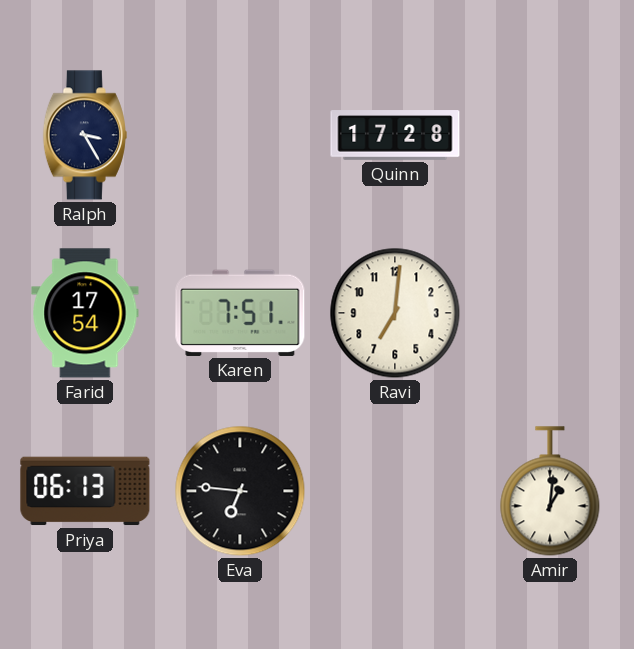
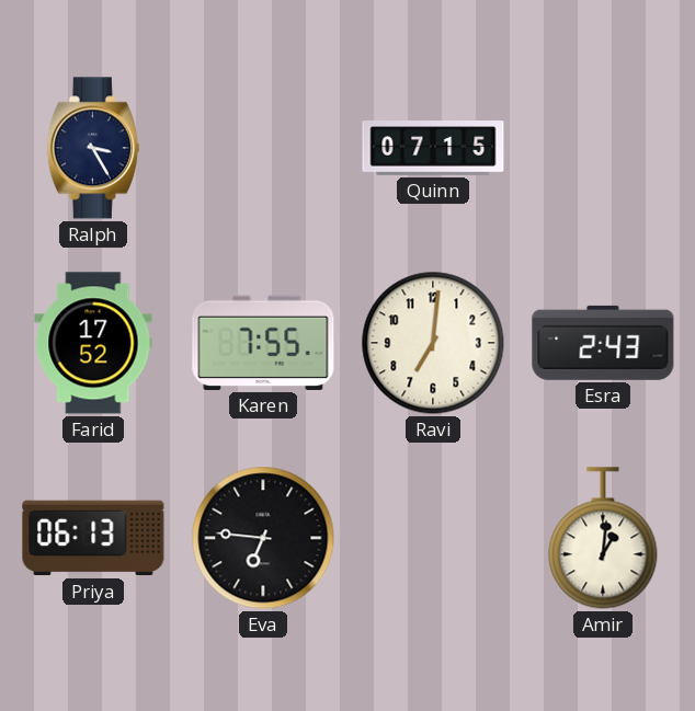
Quinn: 17:28 -> 07:15
Farid: 17:54 -> 17:52
Karen: 7:51 -> 7:55
Esra: none -> 2:43
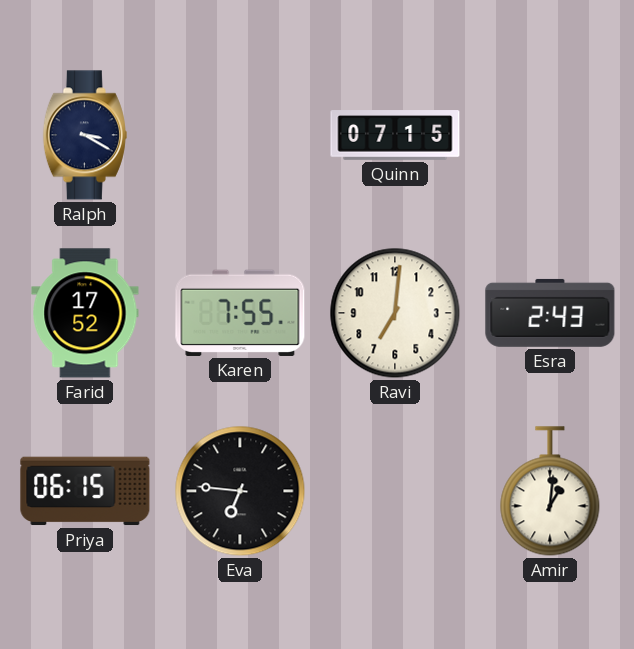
Ralph: 3:25 -> 3:20
Priya: 06:13 -> 06:15
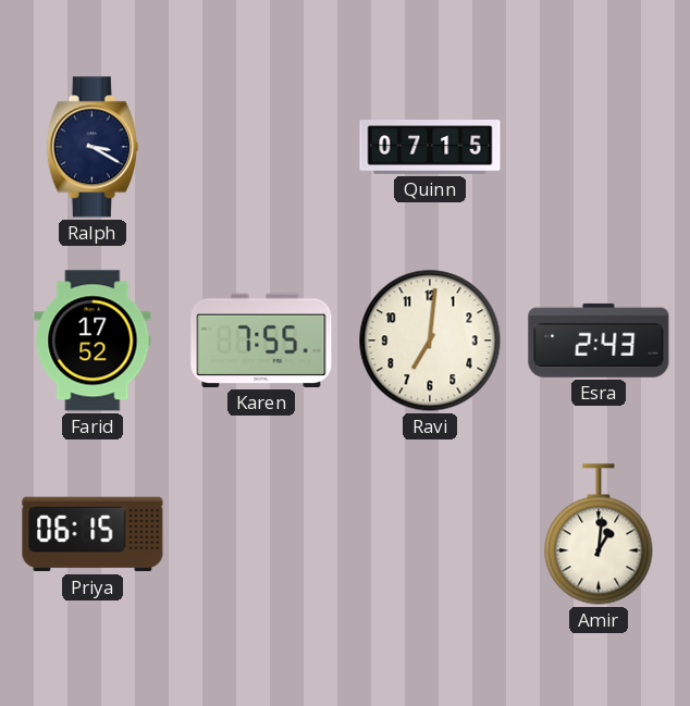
Eva: 6:46 -> none
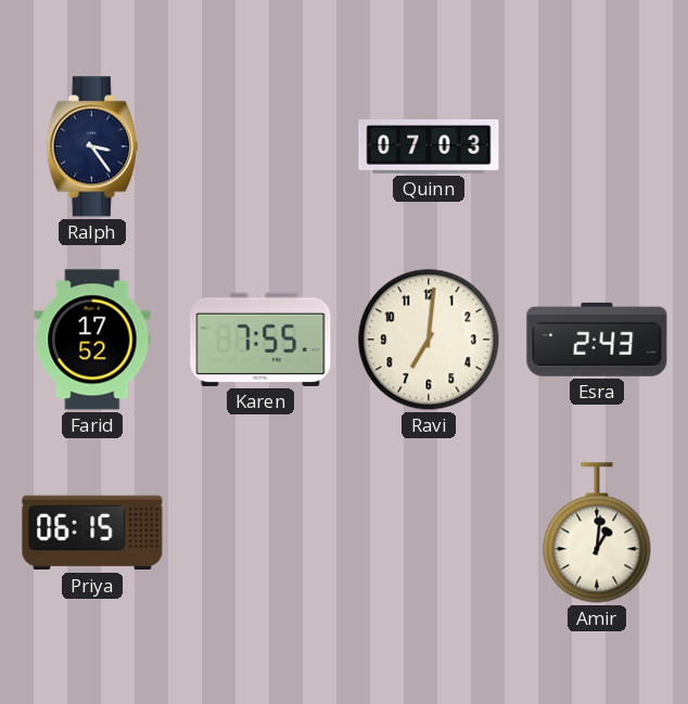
Ralph: 3:20 -> 3:24
Quinn: 07:15 -> 07:03
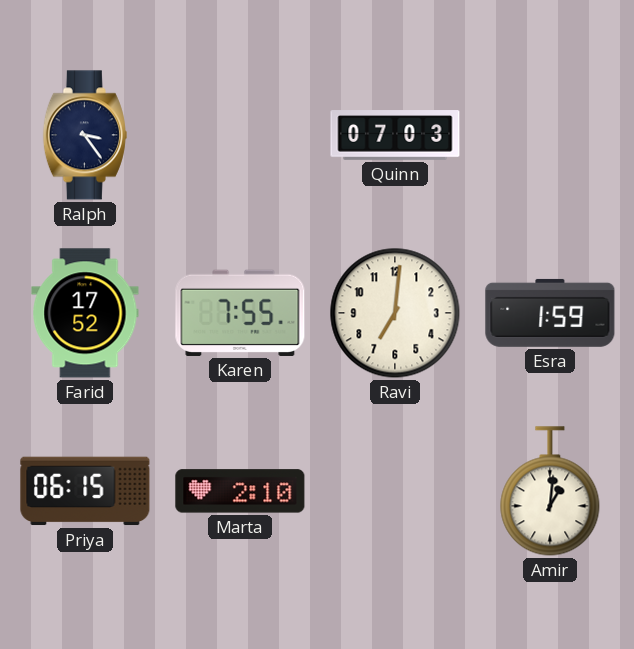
Esra: 2:43 -> 1:59
Marta: none -> 2:10
